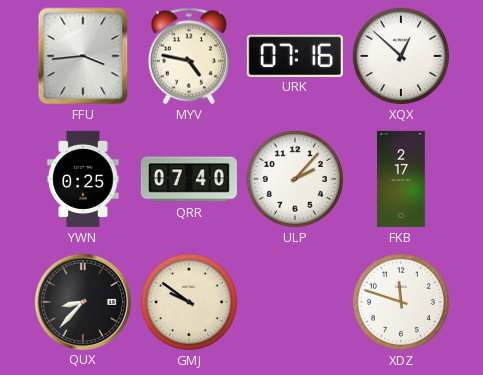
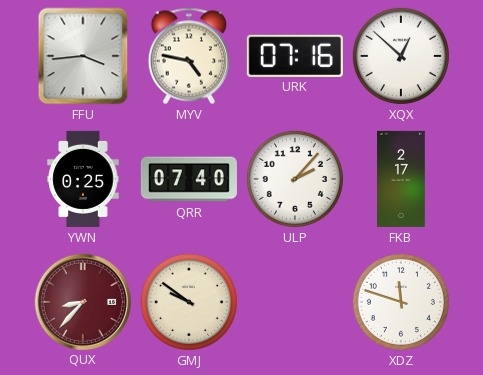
QUX dial: black -> burgundy
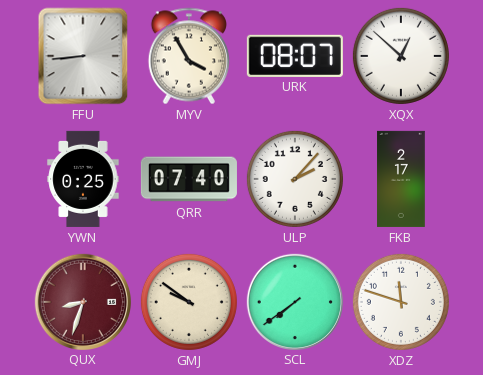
FFU: 3:44 -> 8:44
MYV: 4:47 -> 3:55
URK: 07:16 -> 08:07
QUX: 8:37 -> 8:33
SCL: none -> 7:39
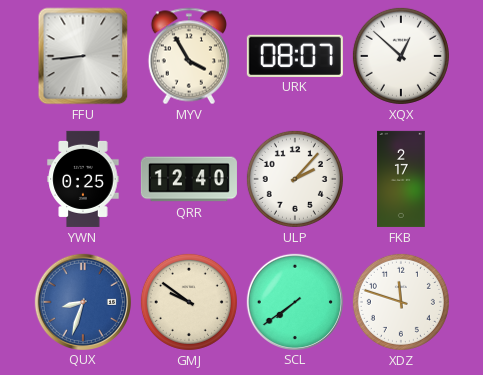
QRR: 07:40 -> 12:40
QUX dial: burgundy -> blue
